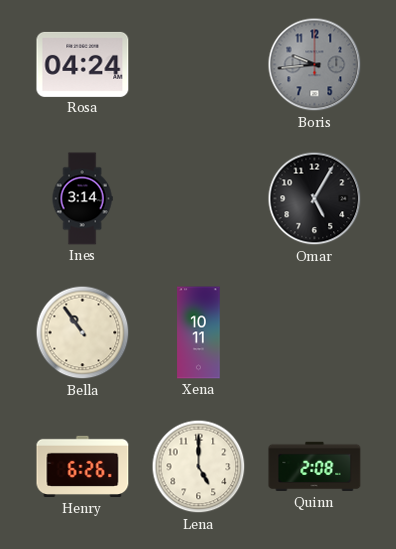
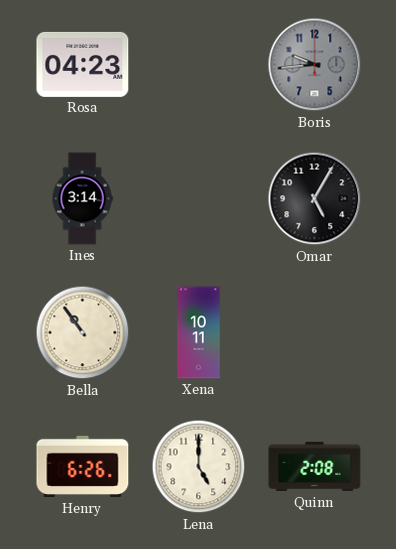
Rosa: 04:24 -> 04:23
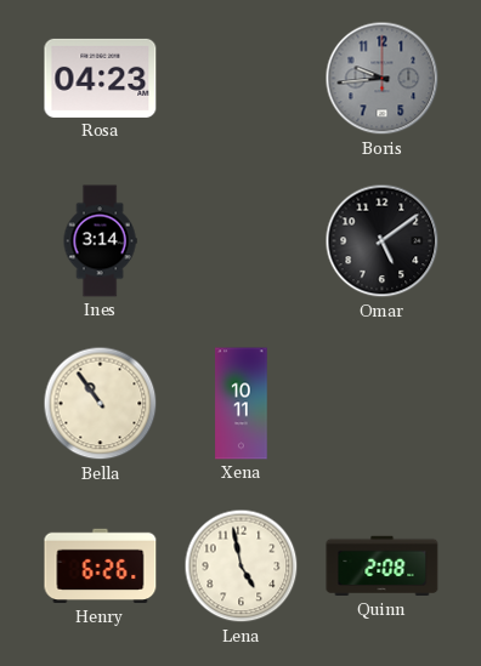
Omar: 5:05 -> 5:09
Lena: 5:00 -> 4:58
